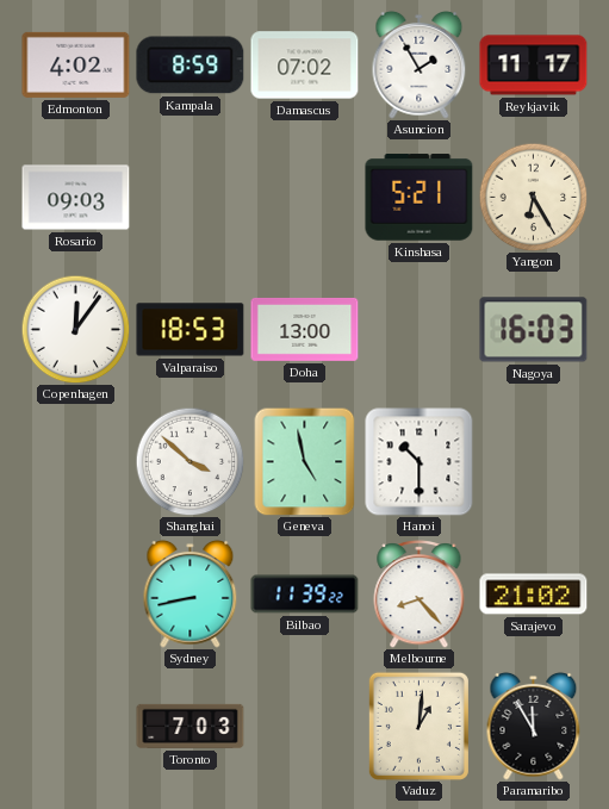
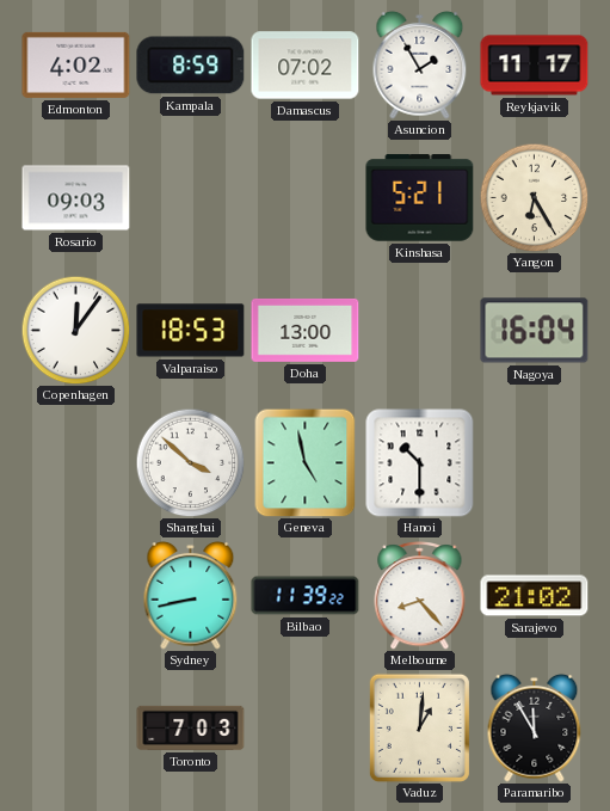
Nagoya: 16:03 -> 16:04
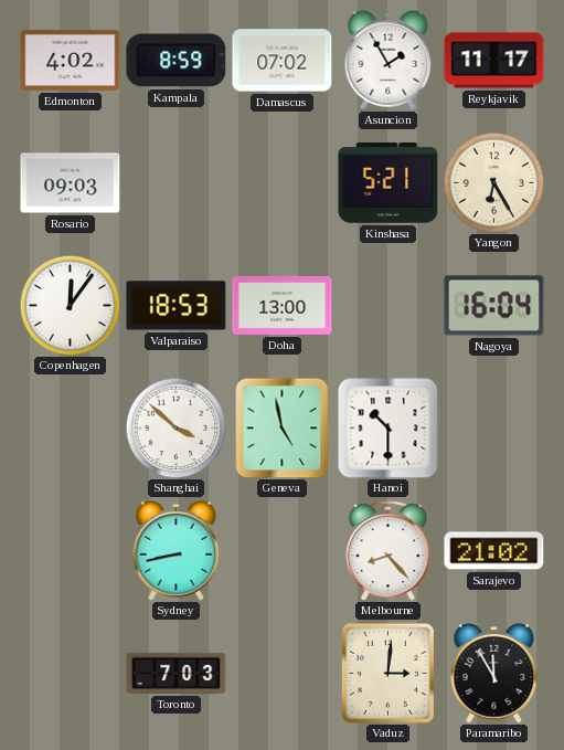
Bilbao: 11:39 -> none
Vaduz: 1:01 -> 3:01
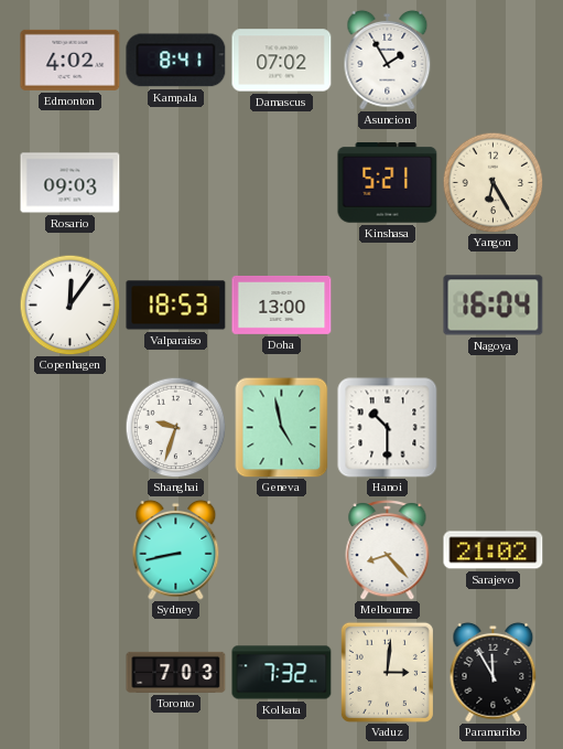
Kampala: 8:59 -> 8:41
Reykjavik: 11:17 -> none
Shanghai: 3:52 -> 9:33
Kolkata: none -> 7:32
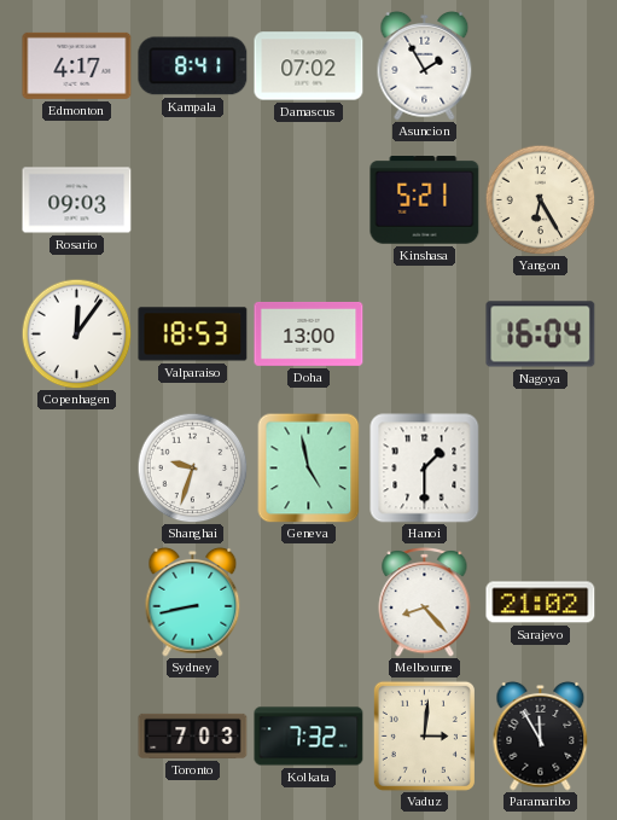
Edmonton: 4:02 -> 4:17
Hanoi: 10:30 -> 1:30
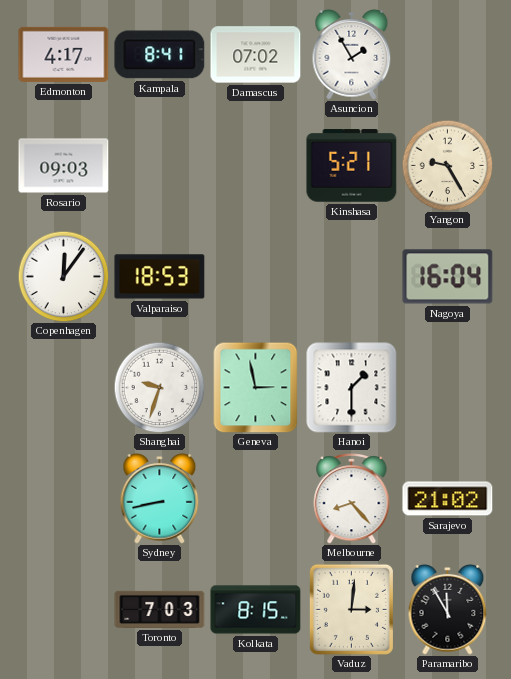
Yangon: 6:25 -> 9:25
Doha: 13:00 -> none
Geneva: 4:58 -> 2:58
Kolkata: 7:32 -> 8:15
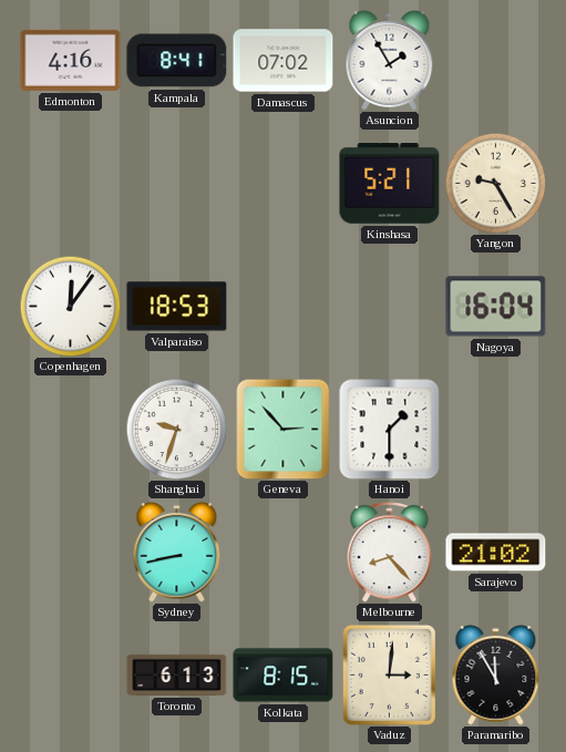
Edmonton: 4:17 -> 4:16
Rosario: 09:03 -> none
Geneva: 2:58 -> 2:53
Toronto: 7:03 -> 6:13
